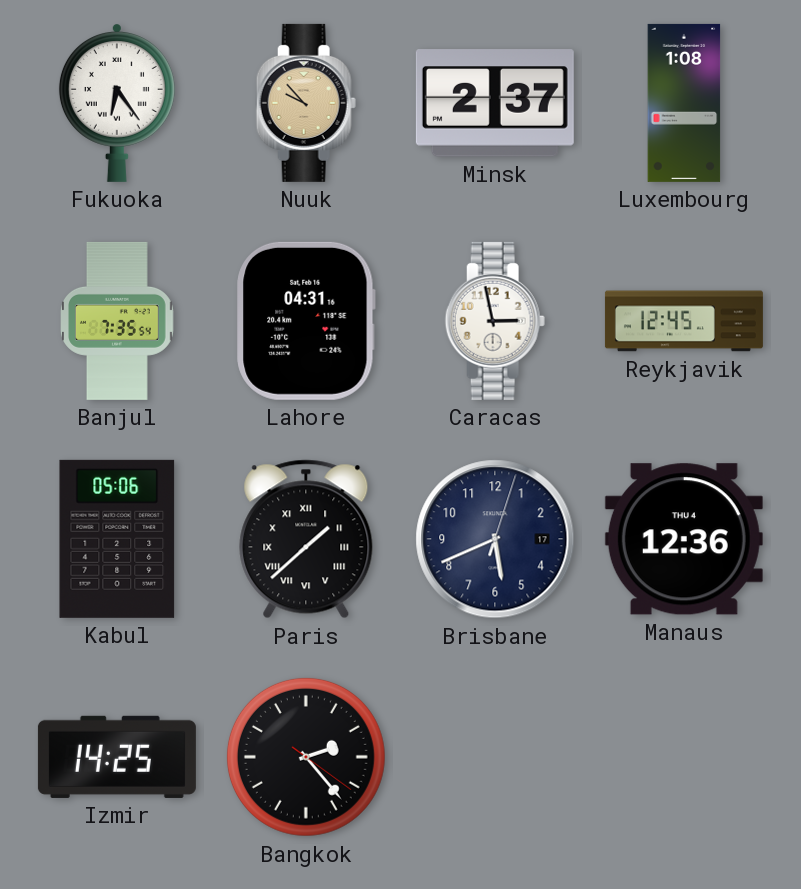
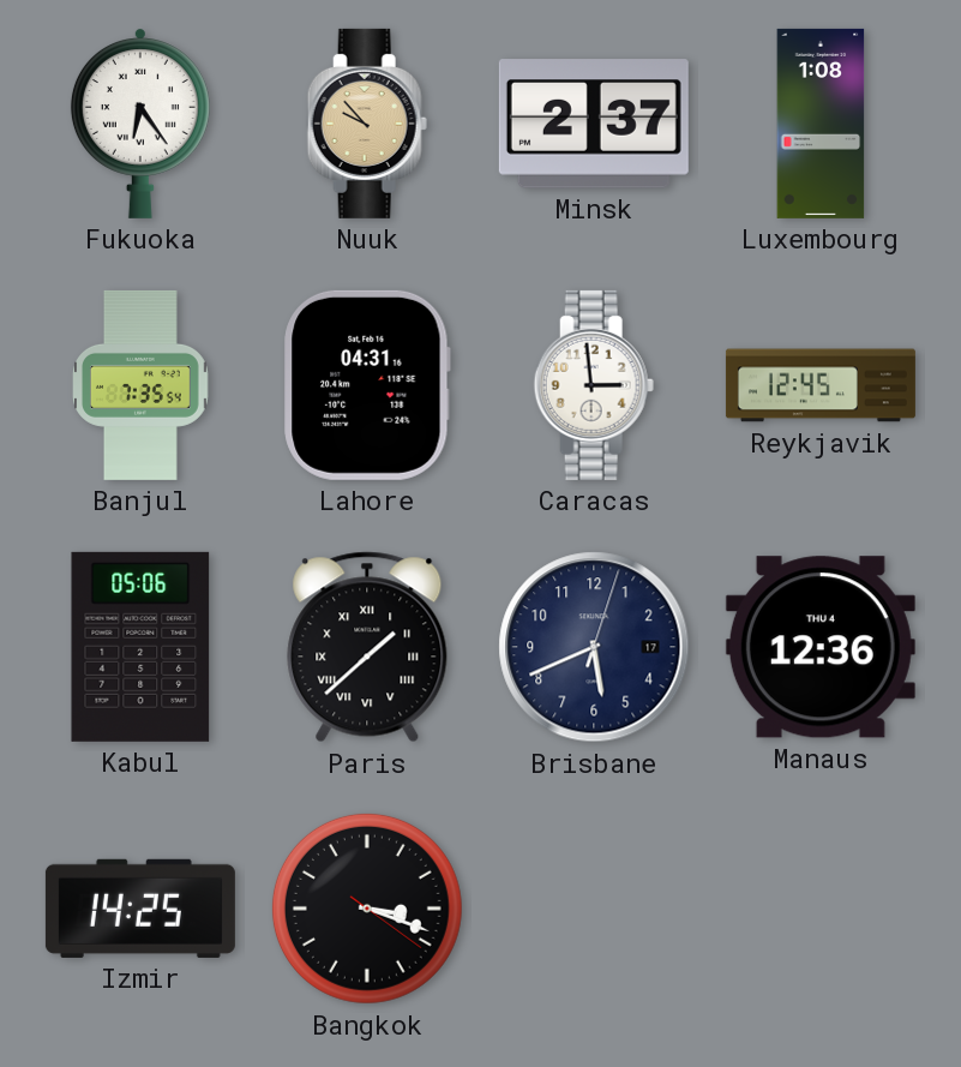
Caracas: 2:58 -> 2:59
Bangkok: 2:23 -> 3:18
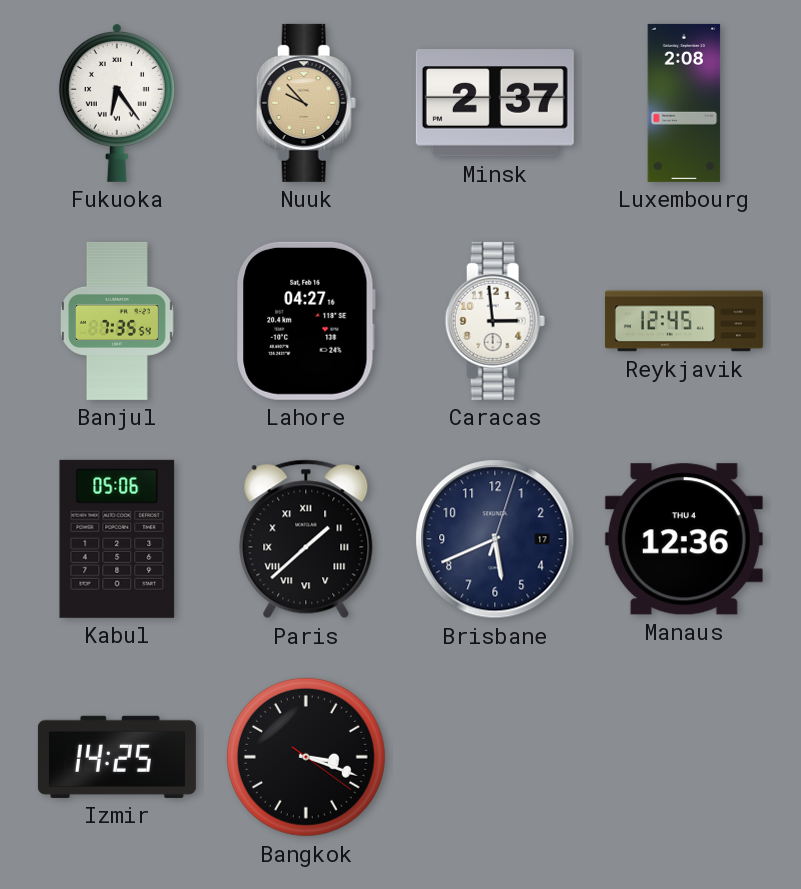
Luxembourg: 1:08 -> 2:08
Lahore: 04:31 -> 04:27
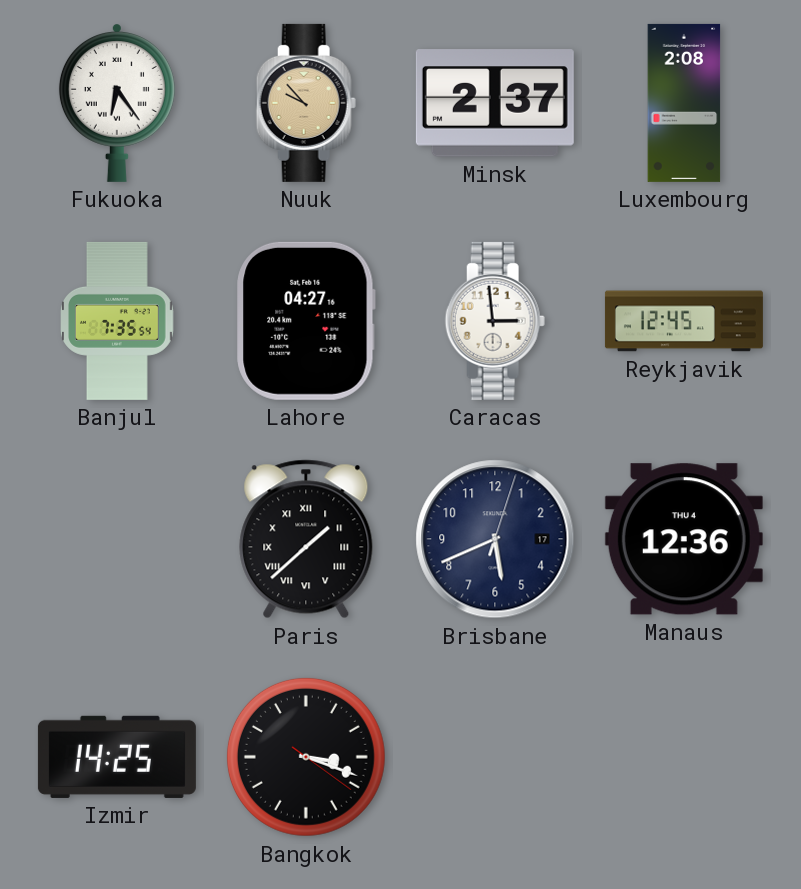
Kabul: 05:06 -> none
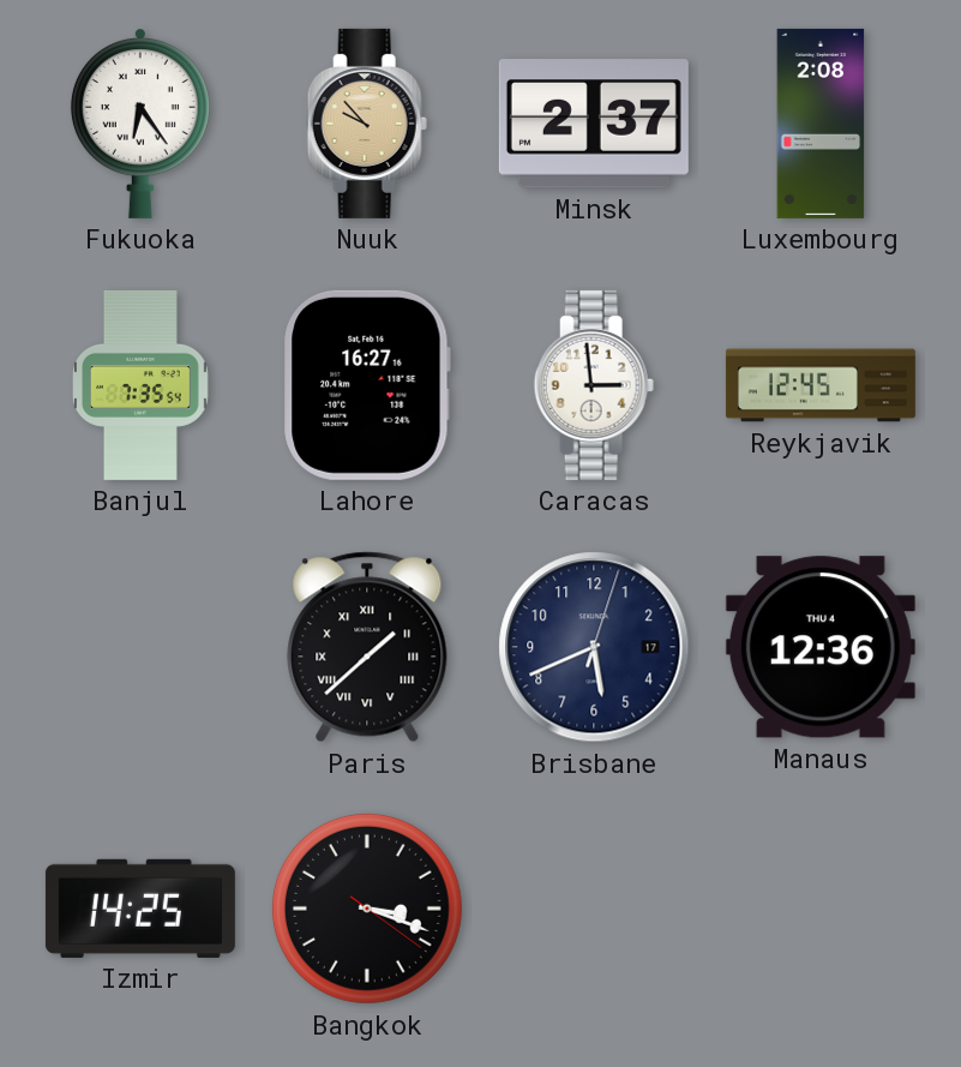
Lahore: 04:27 -> 16:27
